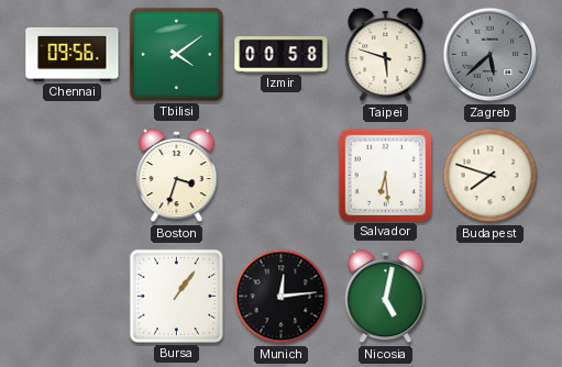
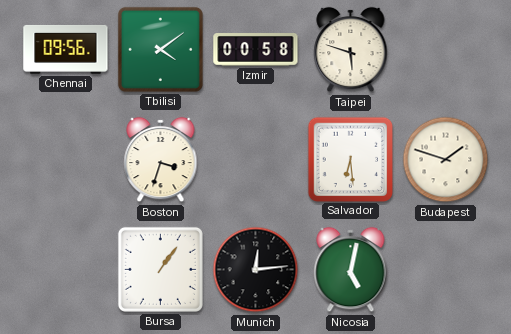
Zagreb: 5:38 -> none
Budapest: 7:48 -> 1:48
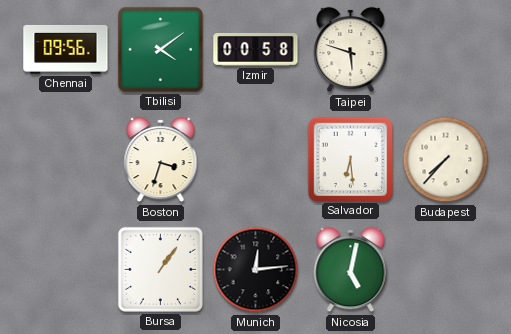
Budapest: 1:48 -> 7:37
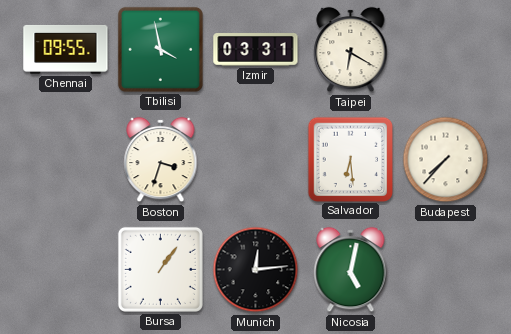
Chennai: 09:56 -> 09:55
Tbilisi: 4:09 -> 3:58
Izmir: 00:58 -> 03:31
Taipei: 5:48 -> 6:20
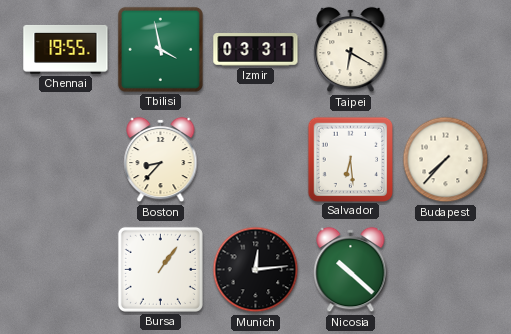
Chennai: 09:55 -> 19:55
Boston: 3:33 -> 8:37
Nicosia: 5:02 -> 10:22
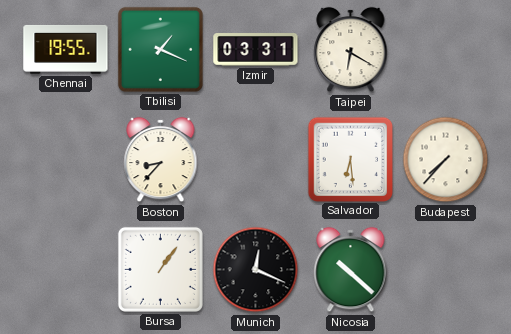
Tbilisi: 3:58 -> 1:19
Munich: 12:14 -> 12:19
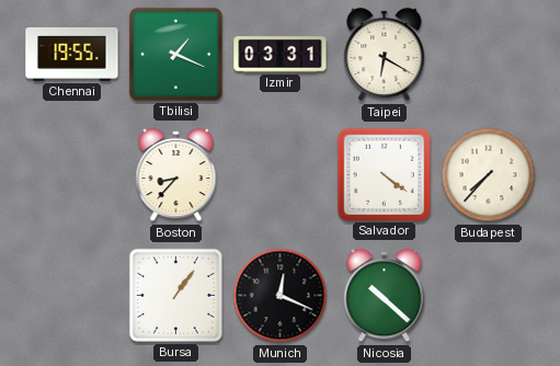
Salvador: 6:29 -> 4:21
